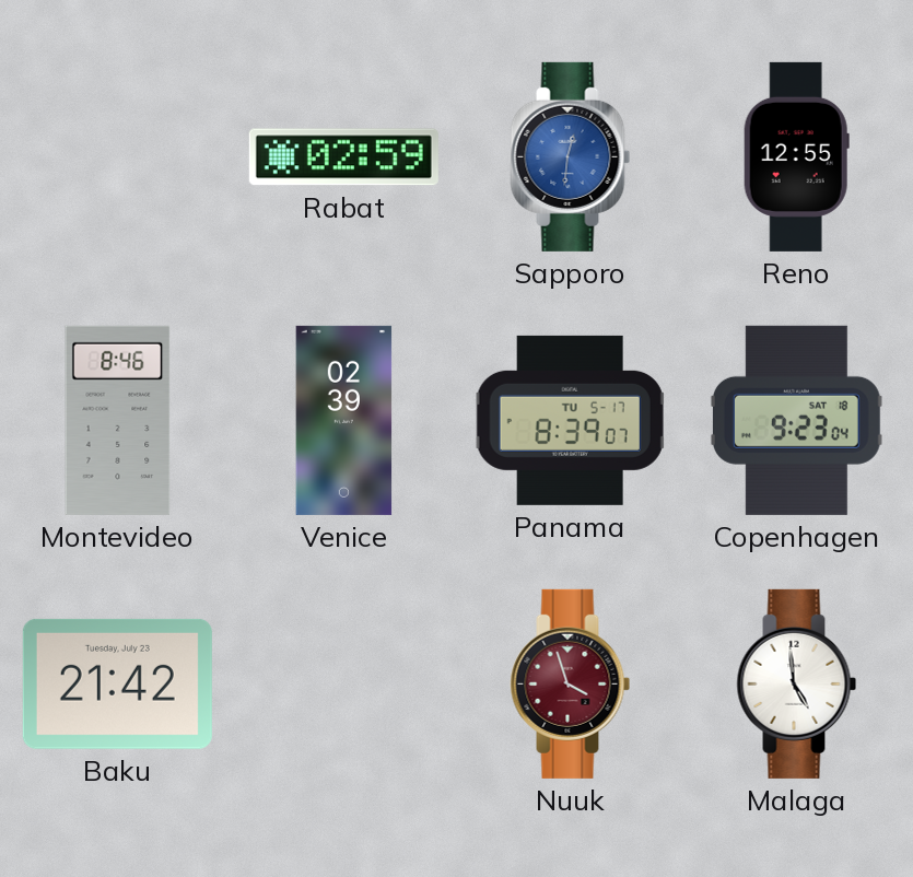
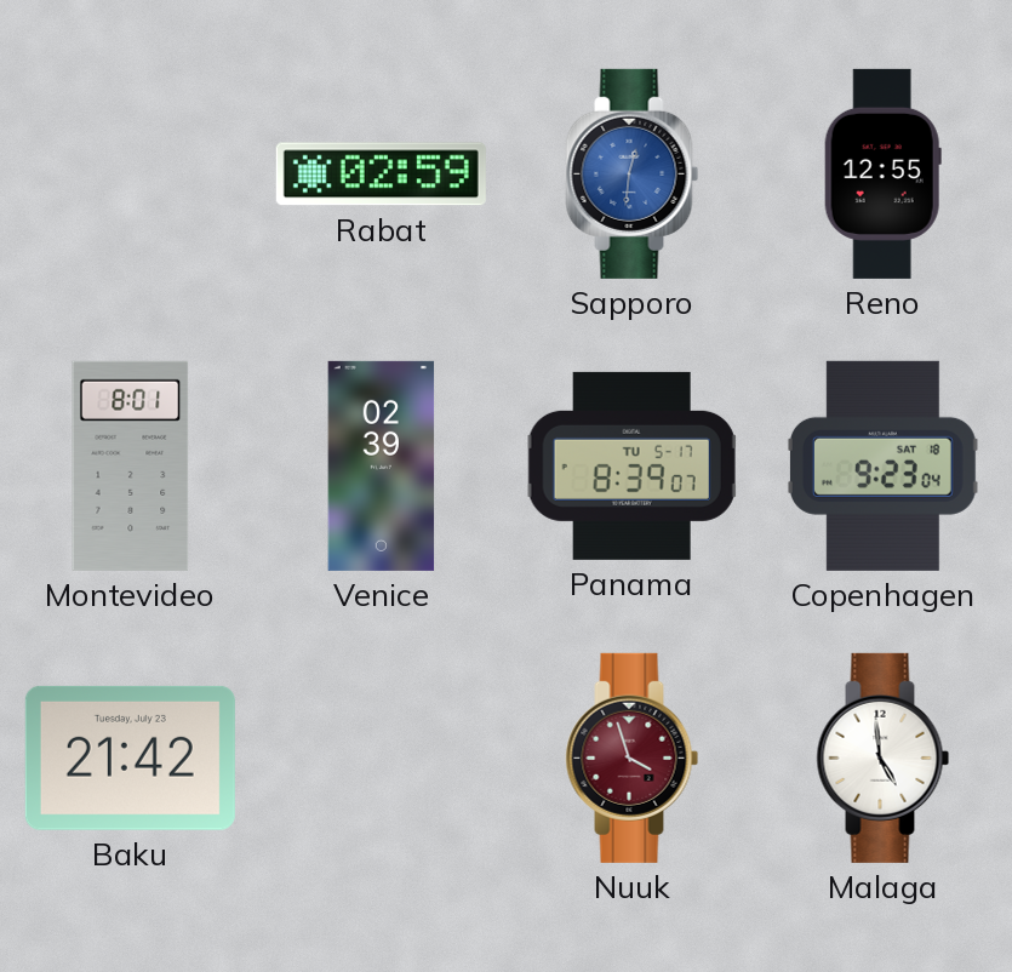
Montevideo: 8:46 -> 8:01
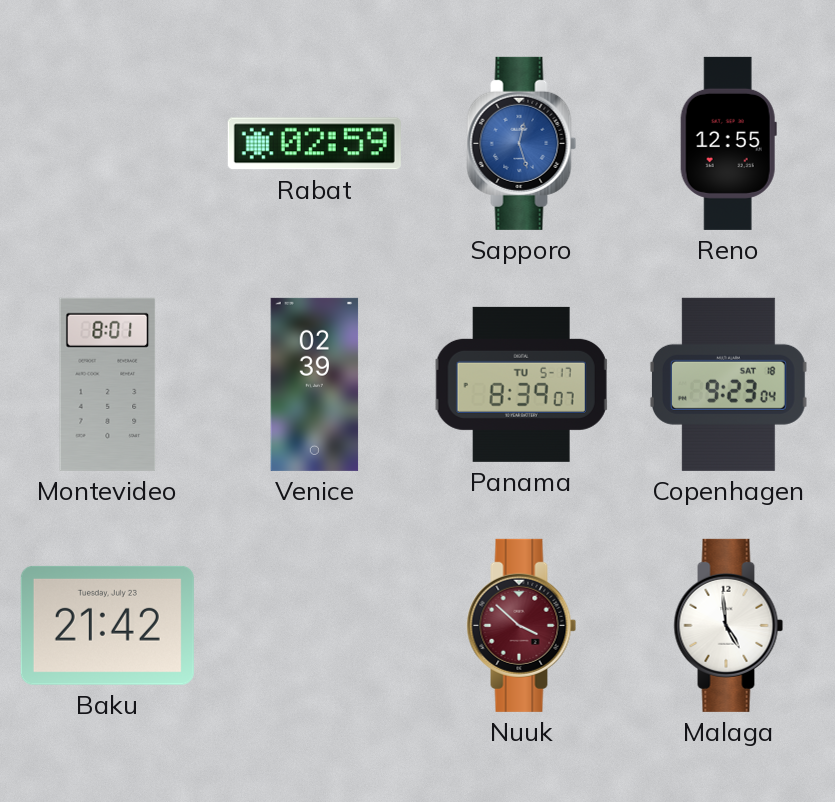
Sapporo: 12:31 -> 12:27
Nuuk: 3:57 -> 3:52
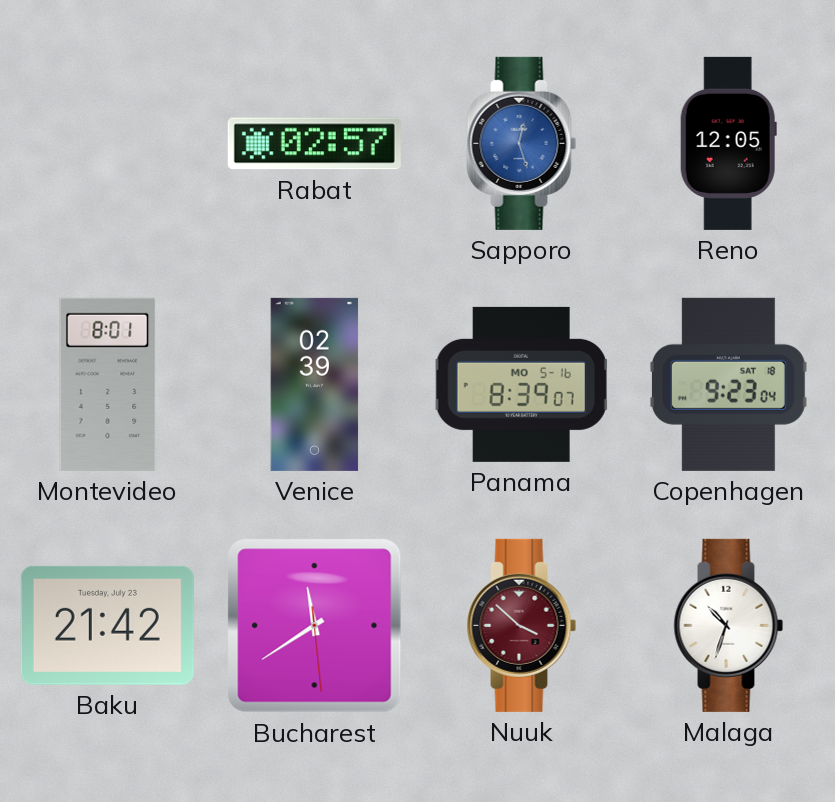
Rabat: 02:59 -> 02:57
Reno: 12:55 -> 12:05
Panama date: TU 5-17 -> MO 5-16
Bucharest: none -> 11:39
Malaga: 4:59 -> 10:33
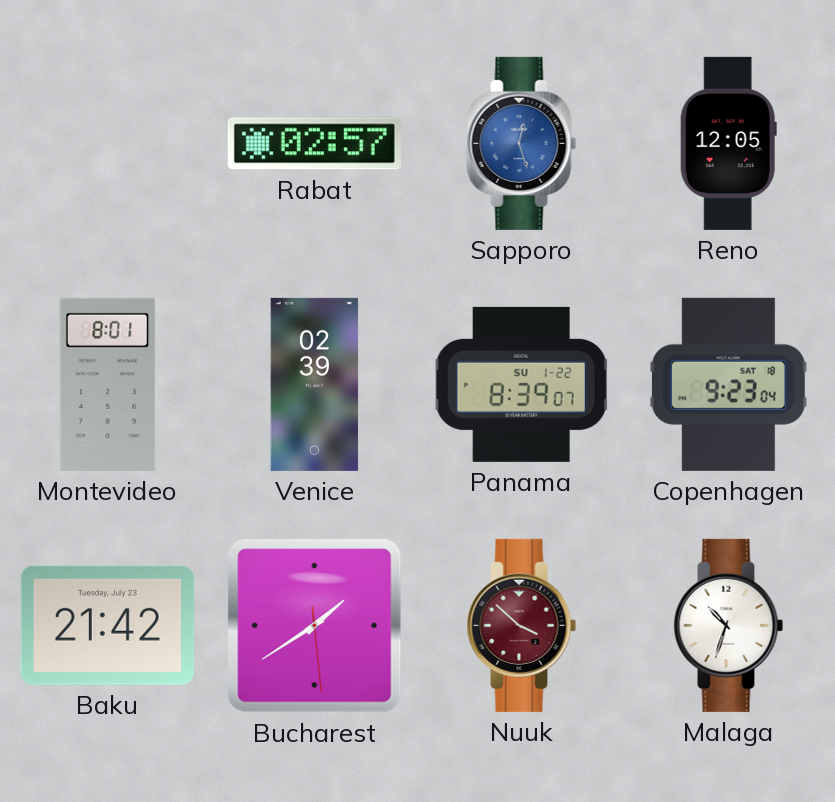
Panama date: MO 5-16 -> SU 1-22
Bucharest: 11:39 -> 1:39
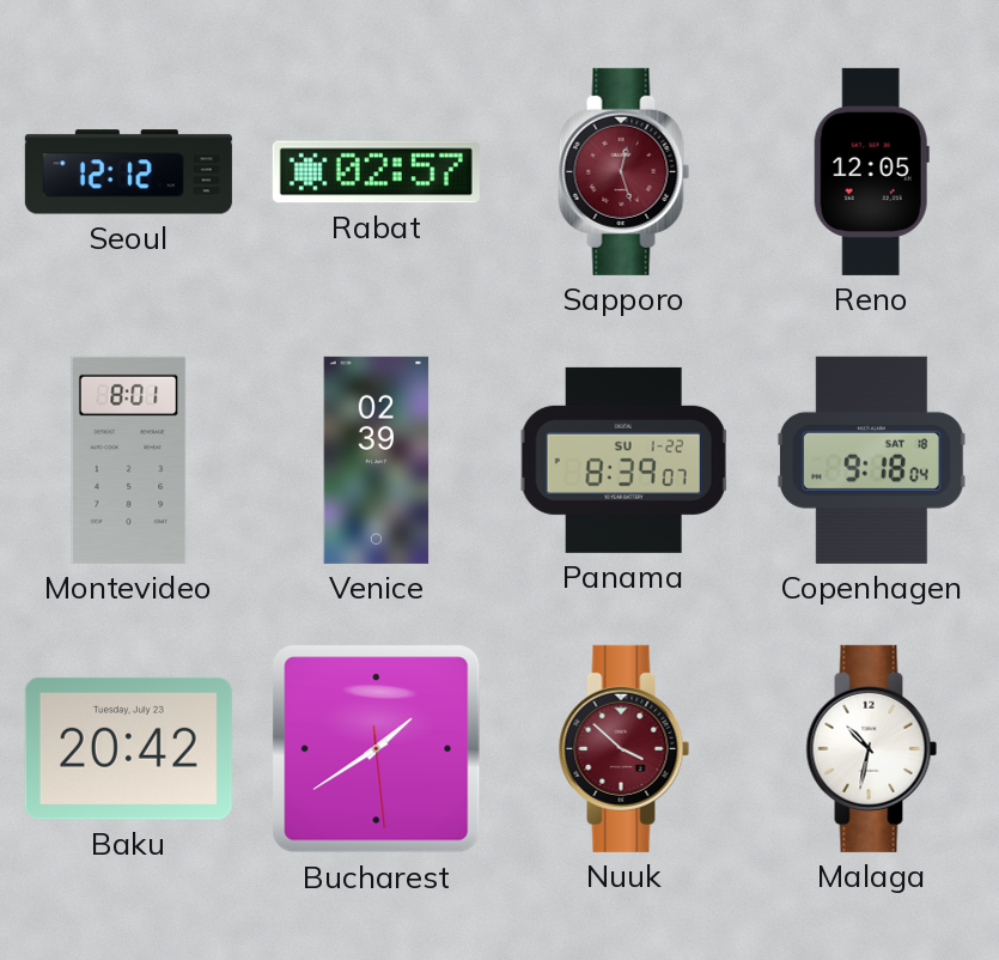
Seoul: none -> 12:12
Sapporo dial: blue -> burgundy
Copenhagen: 9:23 -> 9:18
Baku: 21:42 -> 20:42
Malaga: 10:33 -> 10:32
